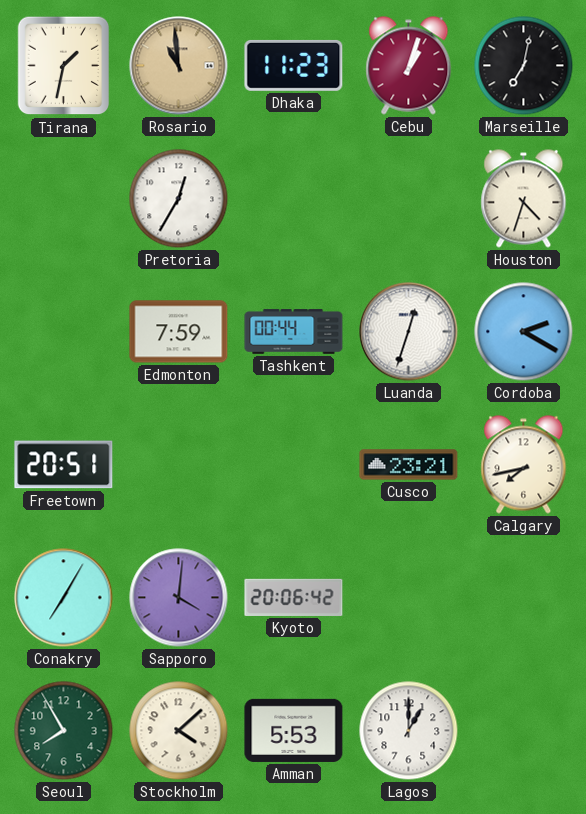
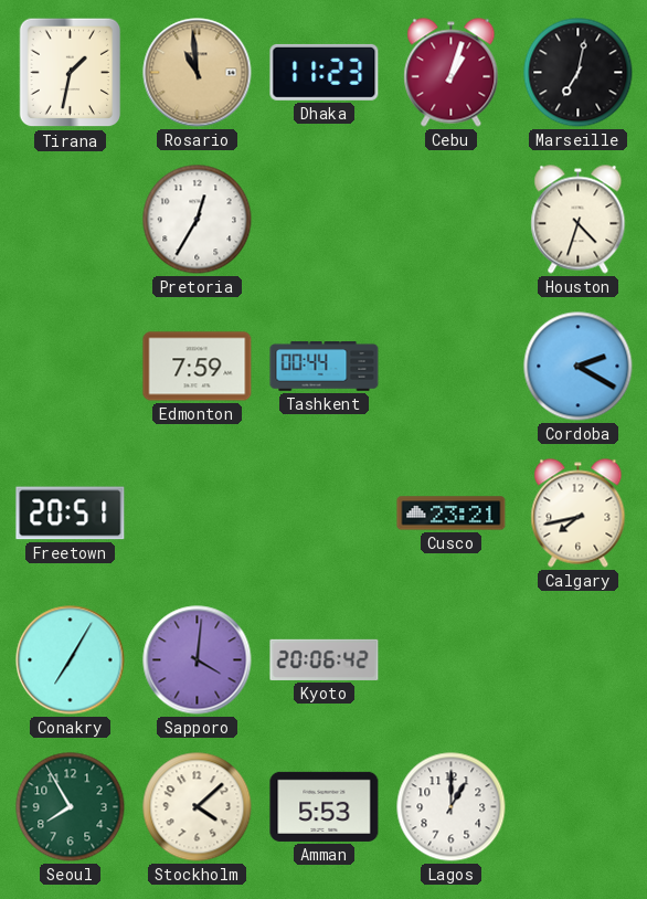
Luanda: 12:33 -> none
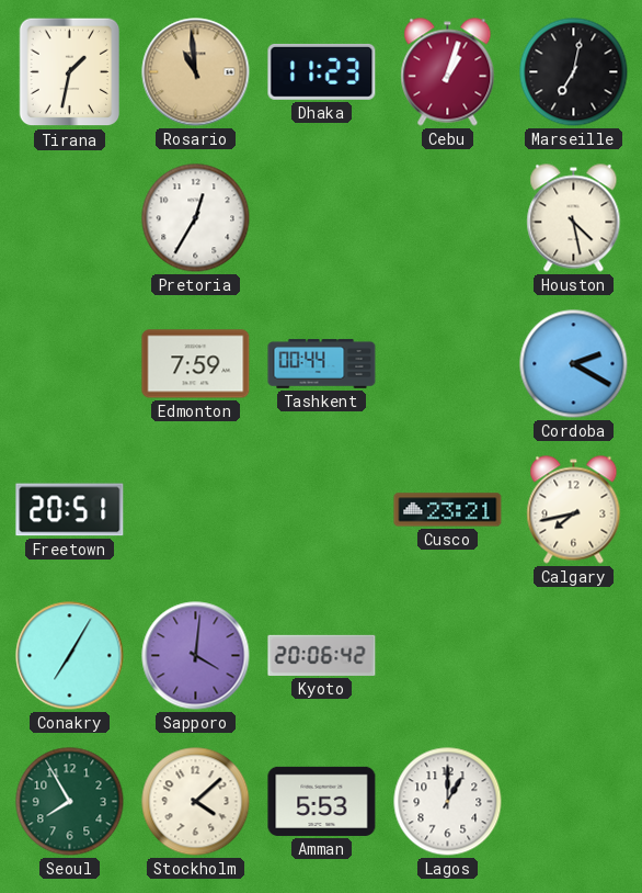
Houston: 4:33 -> 4:28
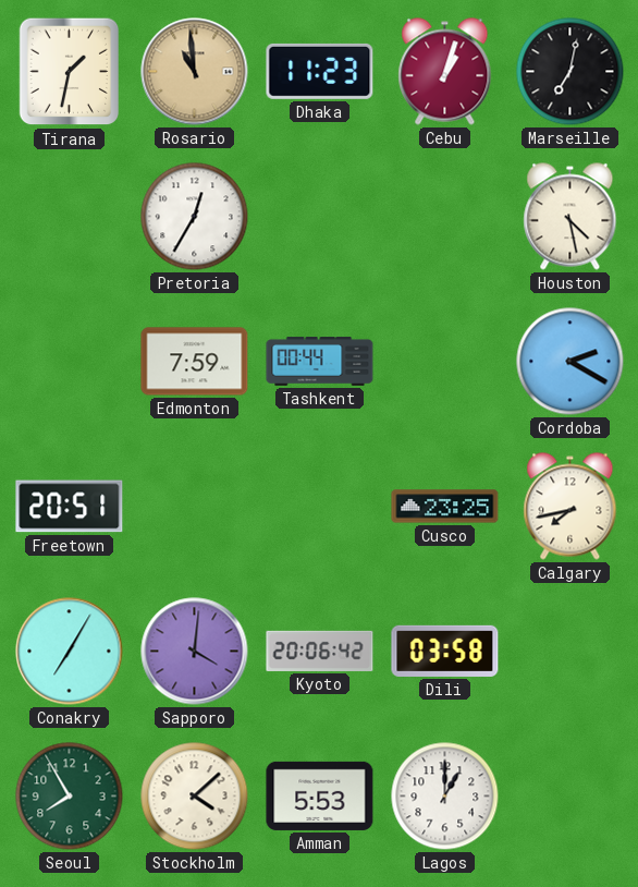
Cusco: 23:21 -> 23:25
Dili: none -> 03:58
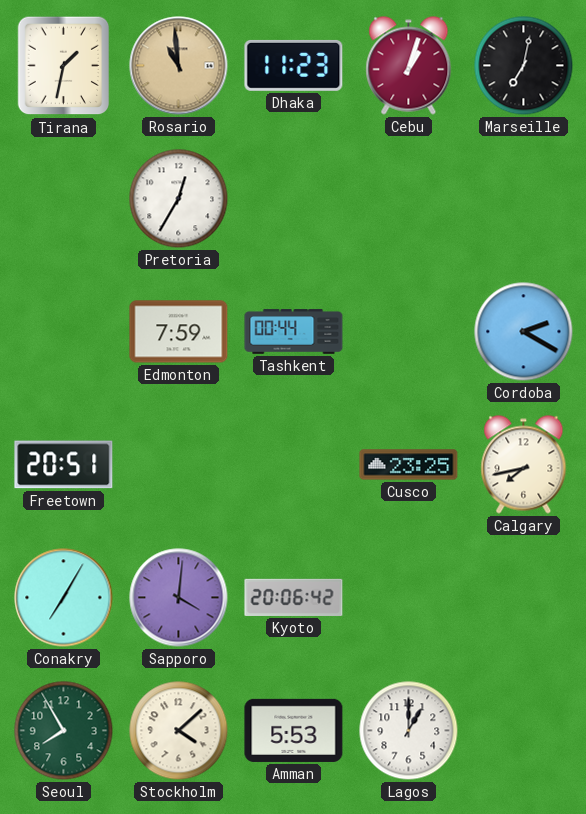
Houston: 4:28 -> none
Dili: 03:58 -> none
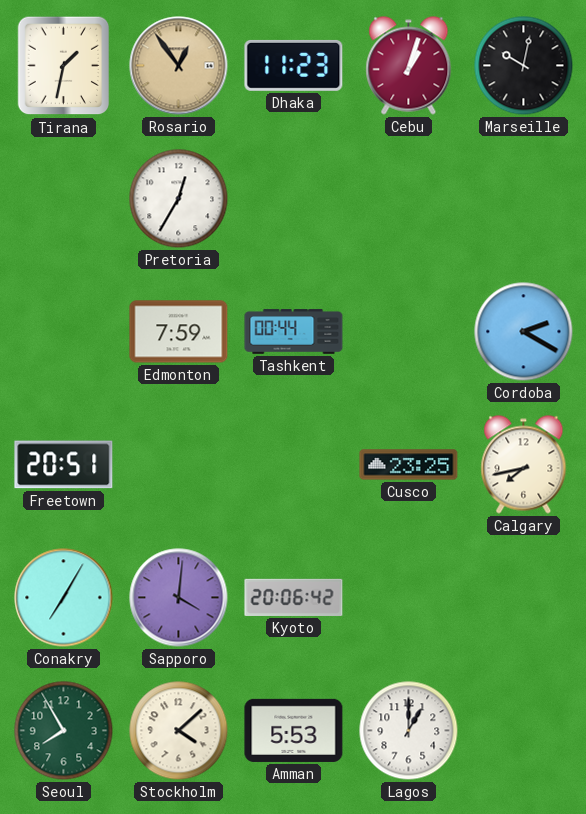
Rosario: 10:59 -> 12:54
Marseille: 7:02 -> 10:02
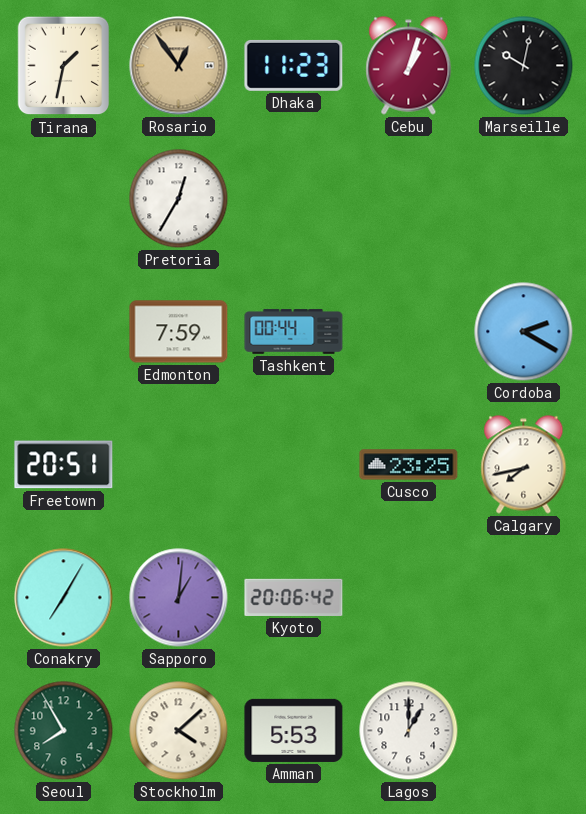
Sapporo: 4:01 -> 1:01
